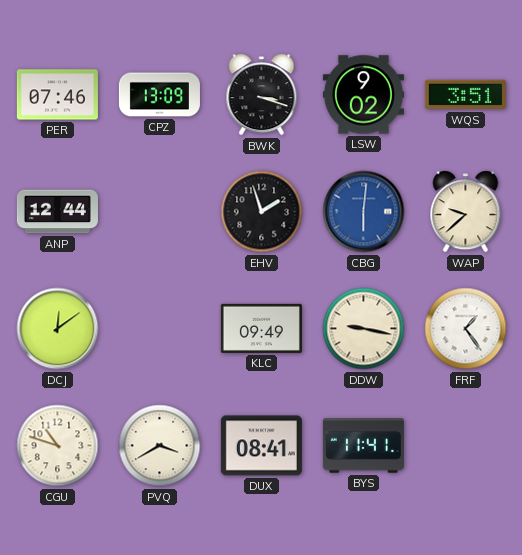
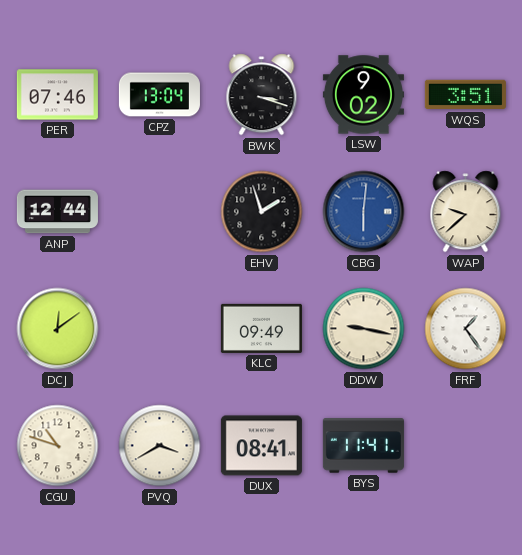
CPZ: 13:09 -> 13:04
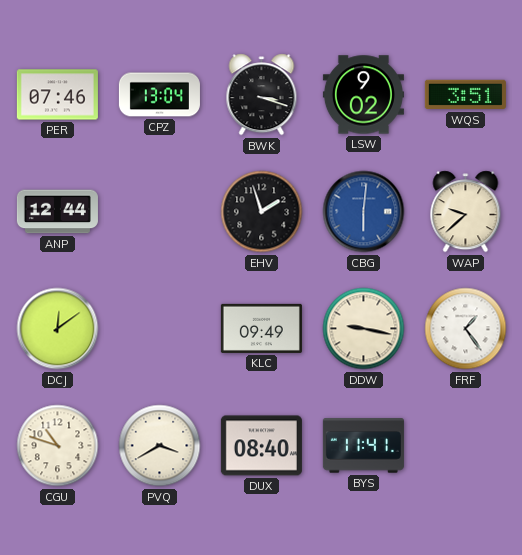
DUX: 08:41 -> 08:40
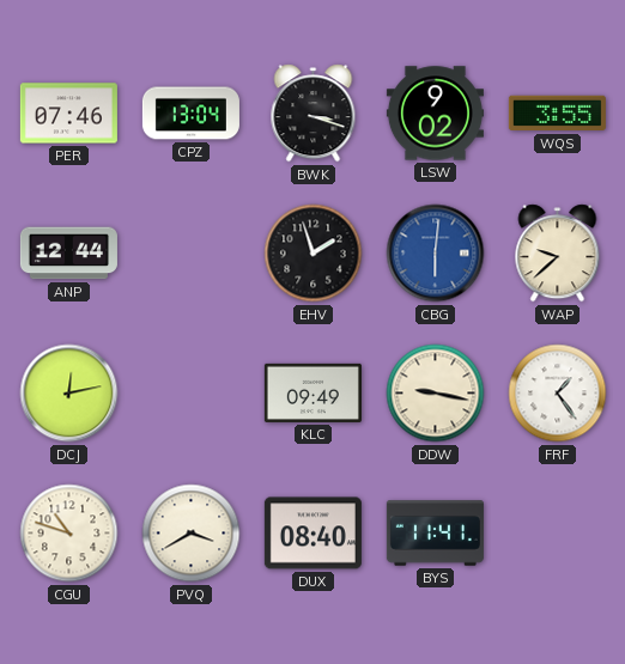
WQS: 3:51 -> 3:55
DCJ: 12:09 -> 12:13
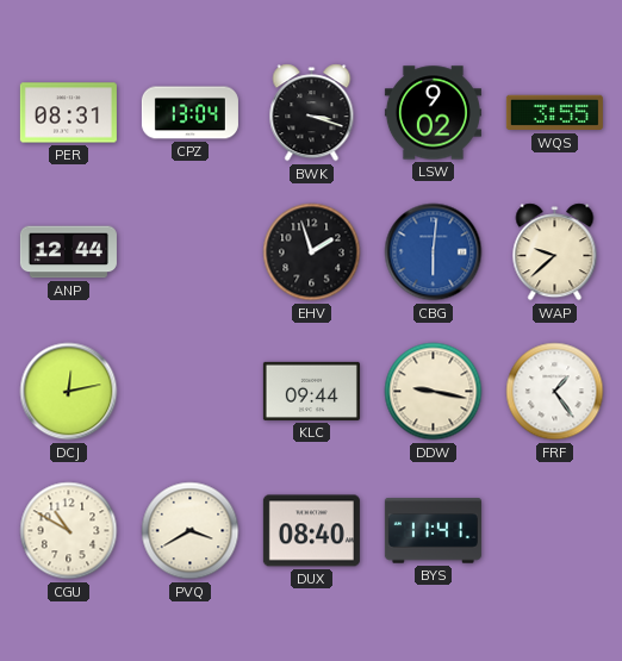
PER: 07:46 -> 08:31
KLC: 09:49 -> 09:44
CGU: 10:48 -> 10:50
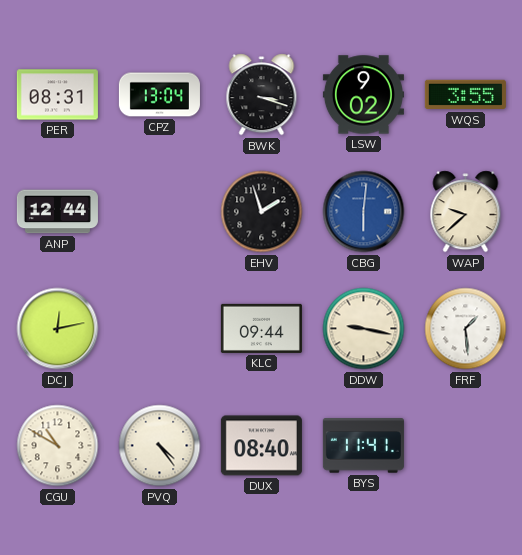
FRF: 1:24 -> 1:29
PVQ: 3:40 -> 4:24
